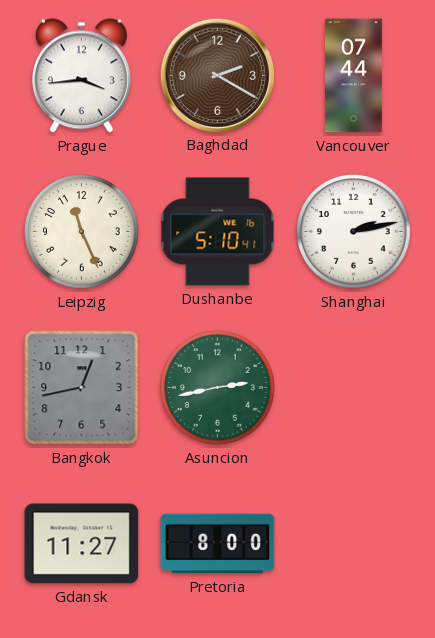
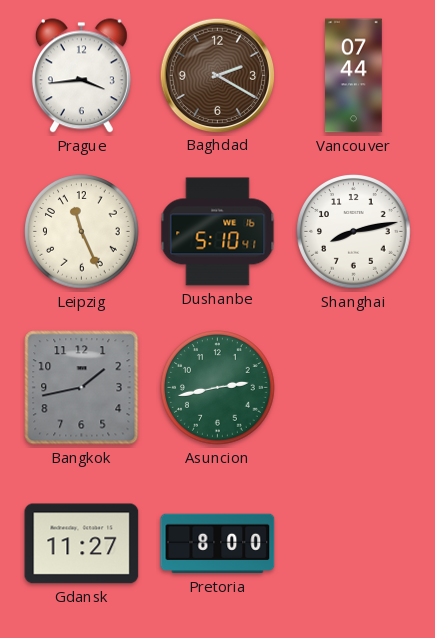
Shanghai: 2:13 -> 8:13
Bangkok: 12:43 -> 1:43
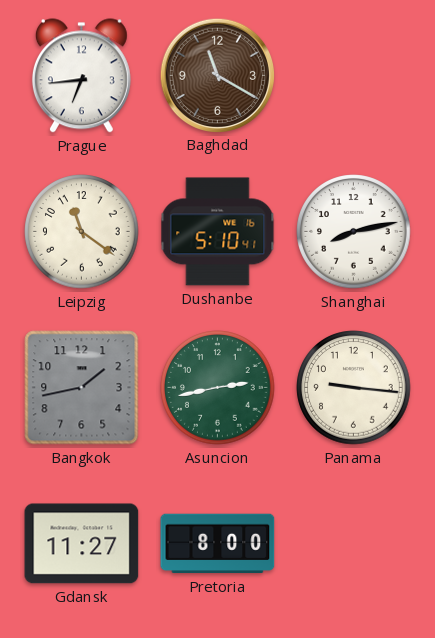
Prague: 3:44 -> 6:44
Baghdad: 2:20 -> 11:20
Vancouver: 07:44 -> none
Leipzig: 11:26 -> 11:21
Panama: none -> 9:16
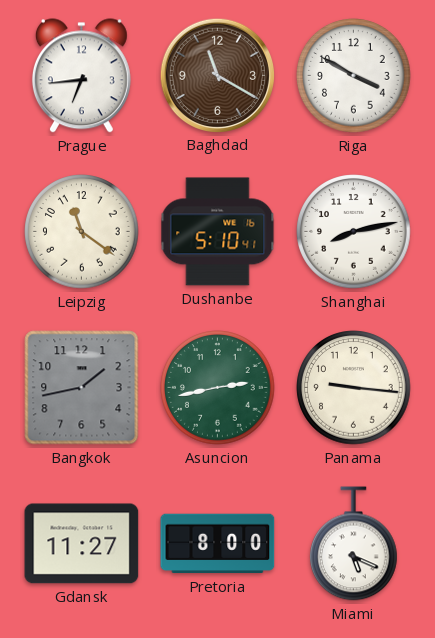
Riga: none -> 3:50
Miami: none -> 5:19
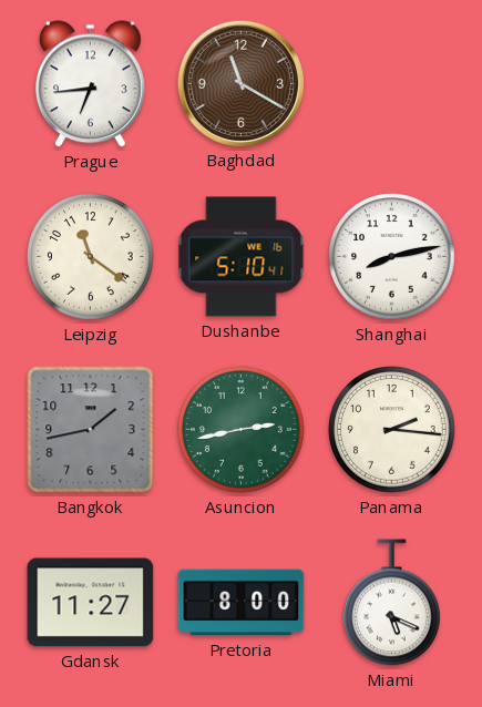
Riga: 3:50 -> none
Panama: 9:16 -> 2:16
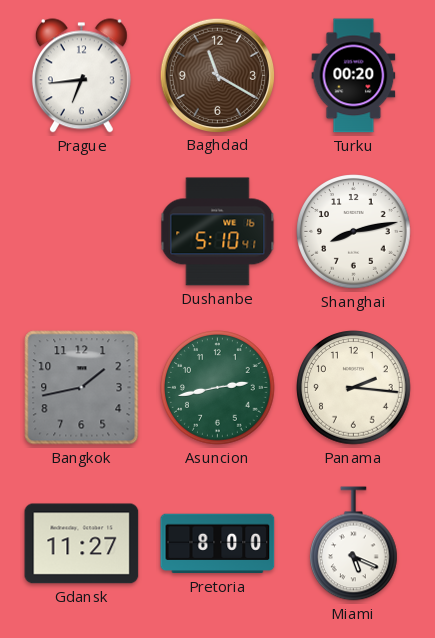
Turku: none -> 00:20
Leipzig: 11:21 -> none
